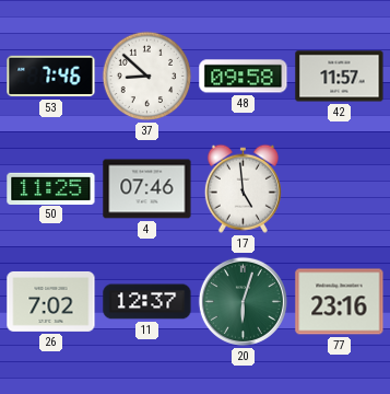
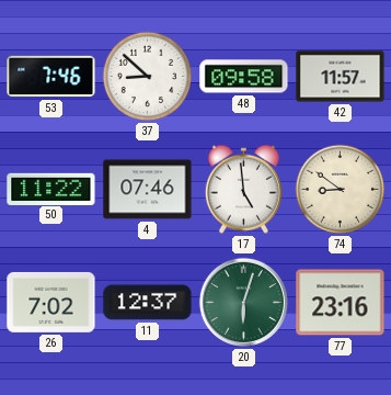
50: 11:25 -> 11:22
74: none -> 8:51
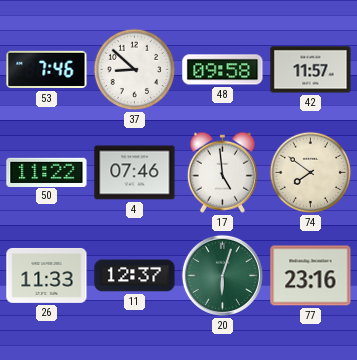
74: 8:51 -> 7:51
26: 7:02 -> 11:33
